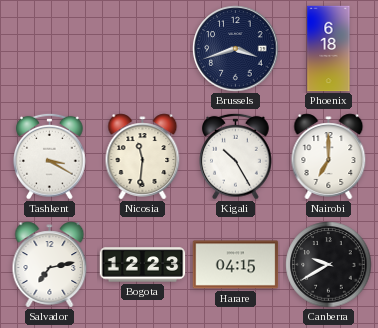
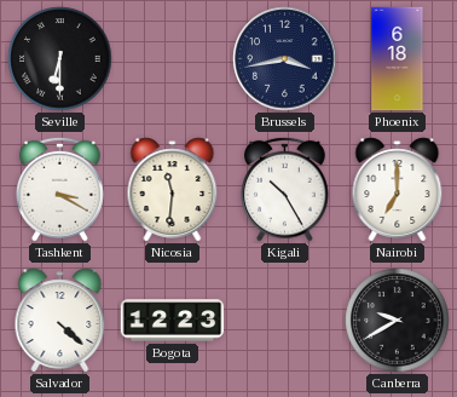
Seville: none -> 6:30
Brussels: 3:42 -> 3:43
Salvador: 7:13 -> 4:22
Harare: 04:15 -> none
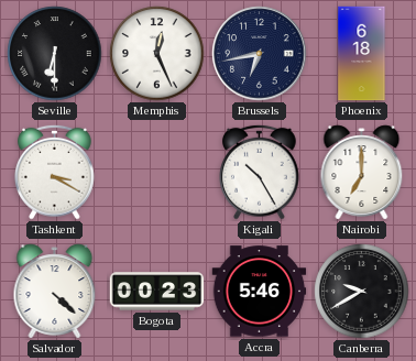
Memphis: none -> 12:26
Brussels: 3:43 -> 6:43
Nicosia: 11:31 -> none
Bogota: 12:23 -> 00:23
Accra: none -> 5:46
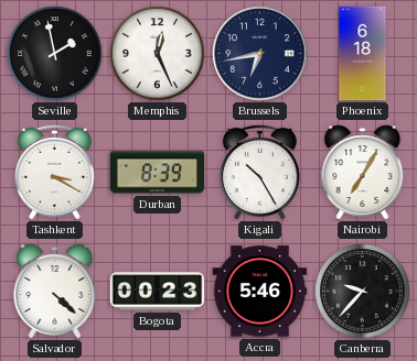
Seville: 6:30 -> 1:58
Durban: none -> 8:39
Nairobi: 7:00 -> 7:05
Canberra: 9:40 -> 9:37
